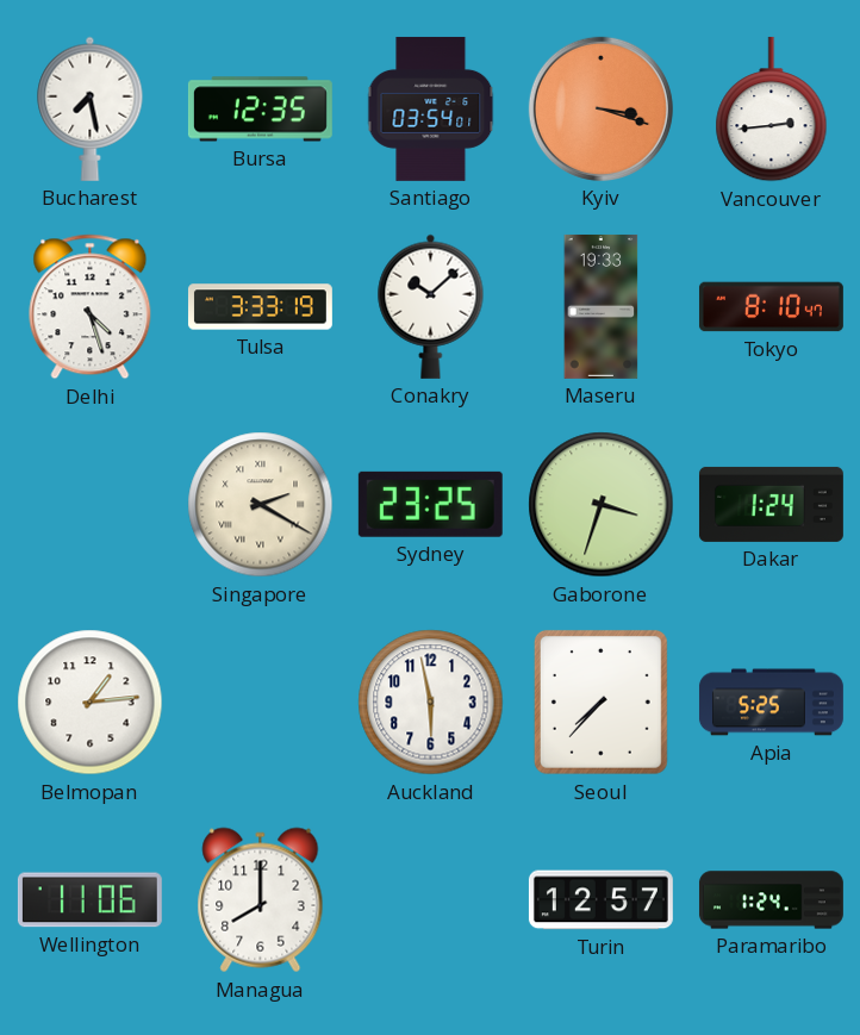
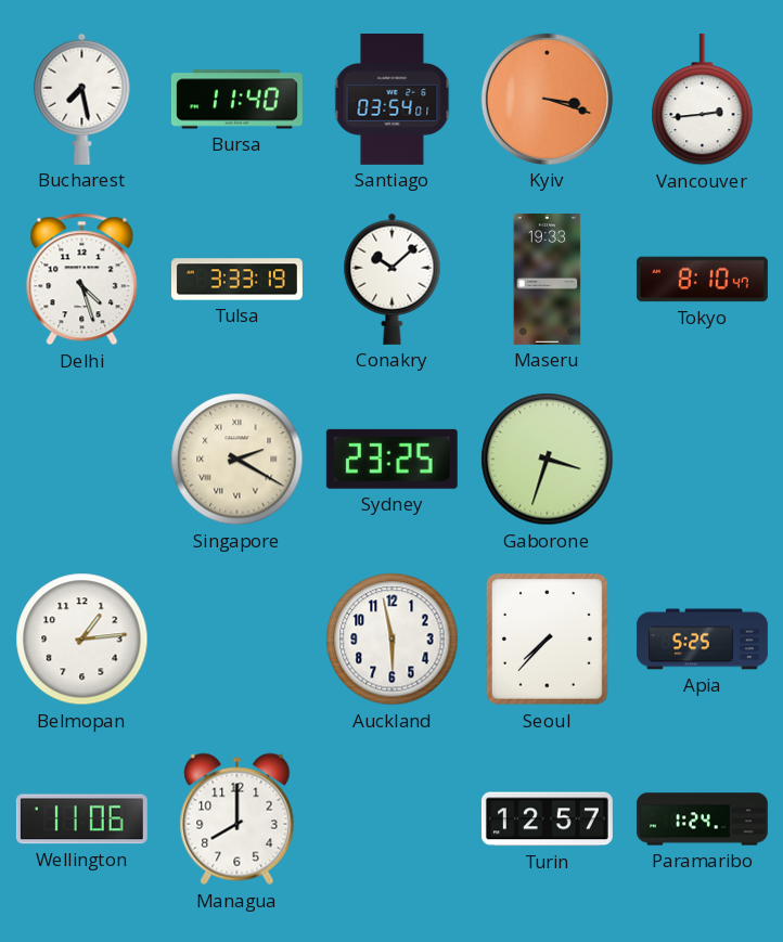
Bursa: 12:35 -> 11:40
Dakar: 1:24 -> none
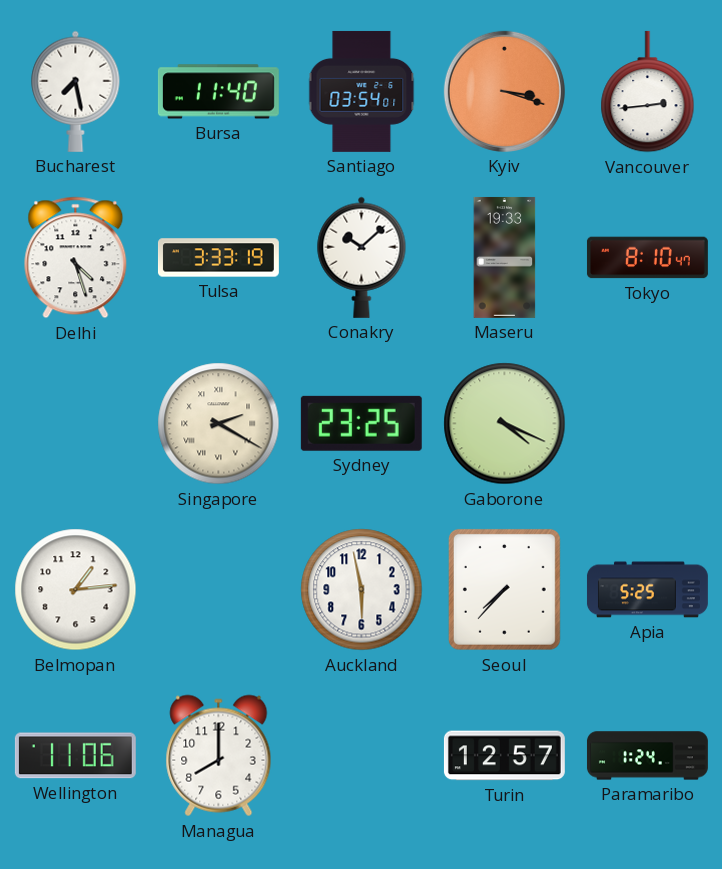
Gaborone: 3:33 -> 4:19
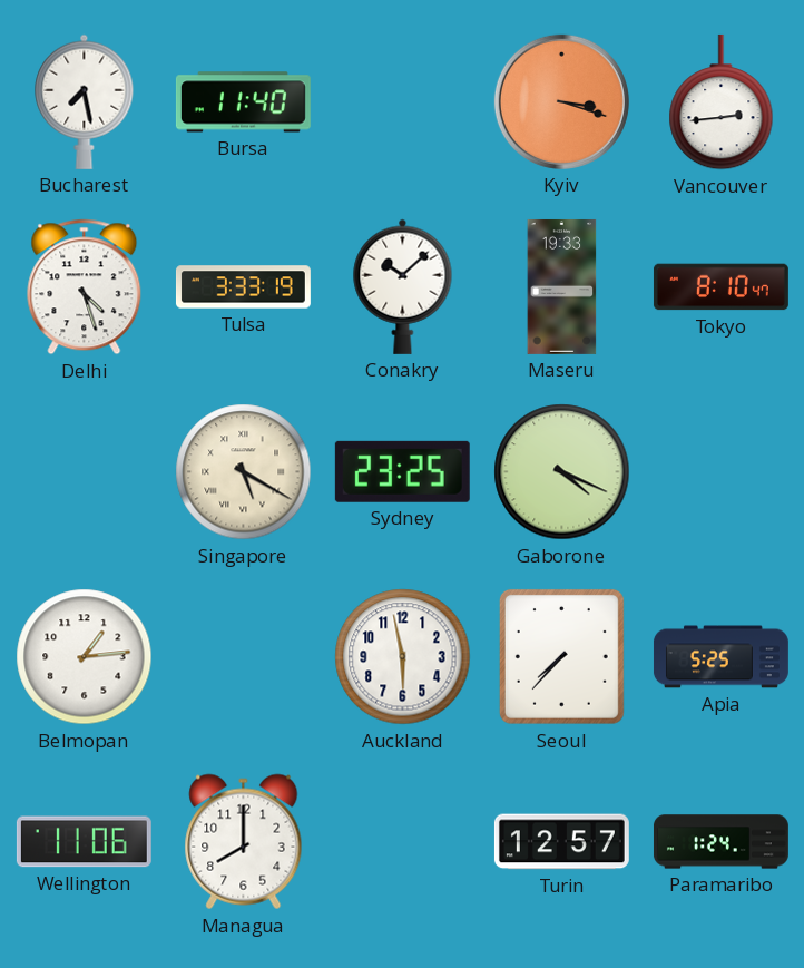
Santiago: 03:54 -> none
Singapore: 2:20 -> 5:20
